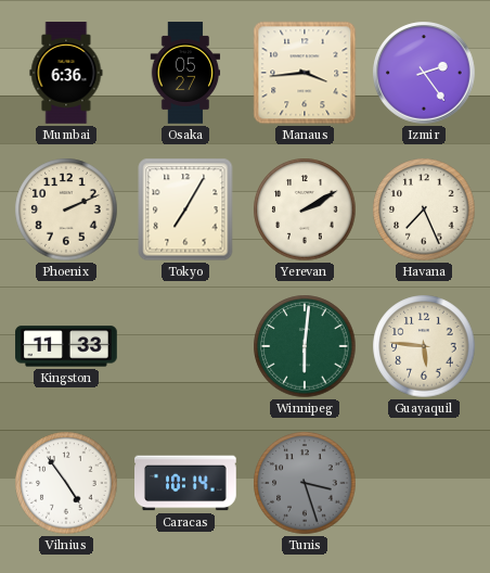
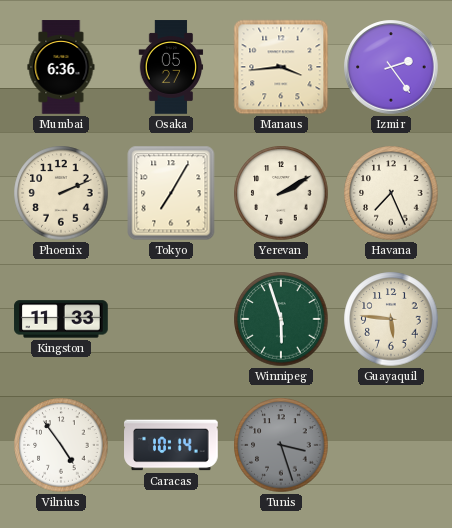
Winnipeg: 6:01 -> 5:57
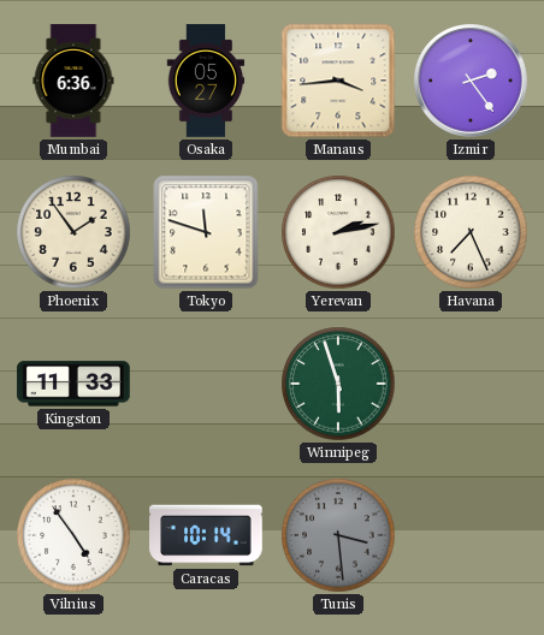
Phoenix: 2:11 -> 1:54
Tokyo: 7:05 -> 11:48
Yerevan: 2:10 -> 2:13
Guayaquil: 5:46 -> none
Tunis: 3:27 -> 3:29
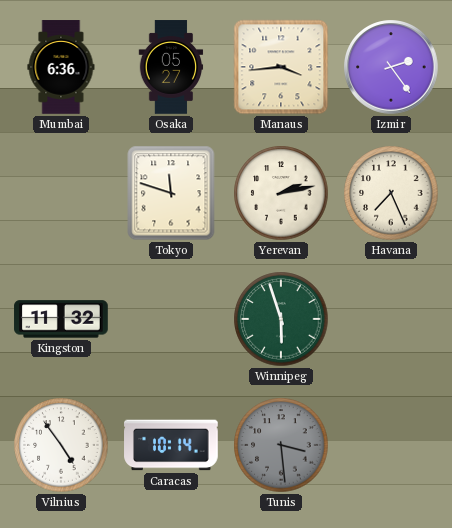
Phoenix: 1:54 -> none
Kingston: 11:33 -> 11:32
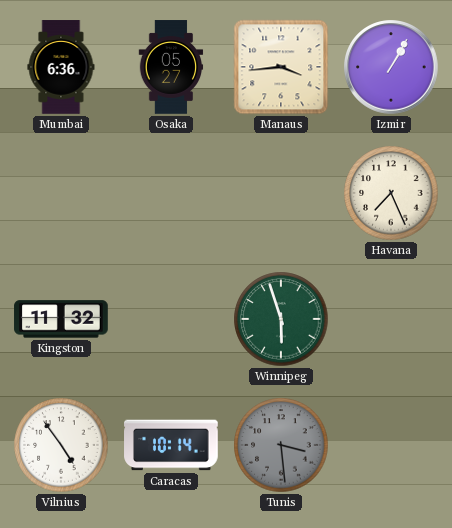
Izmir: 2:24 -> 1:05
Tokyo: 11:48 -> none
Yerevan: 2:13 -> none
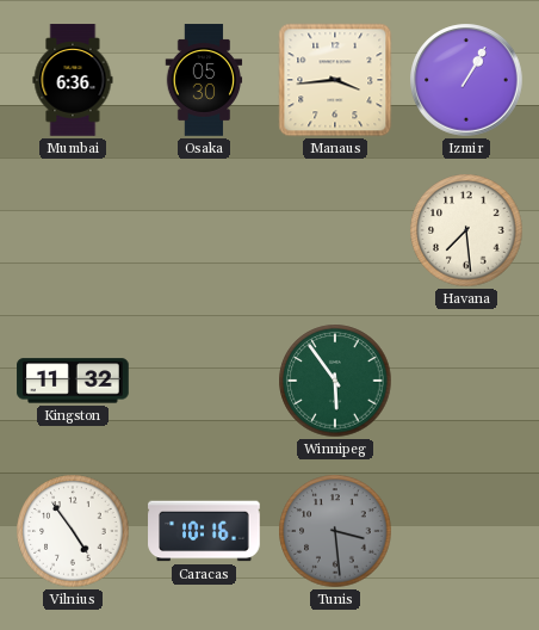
Osaka: 05:27 -> 05:30
Havana: 7:26 -> 7:29
Winnipeg: 5:57 -> 5:54
Caracas: 10:14 -> 10:16
